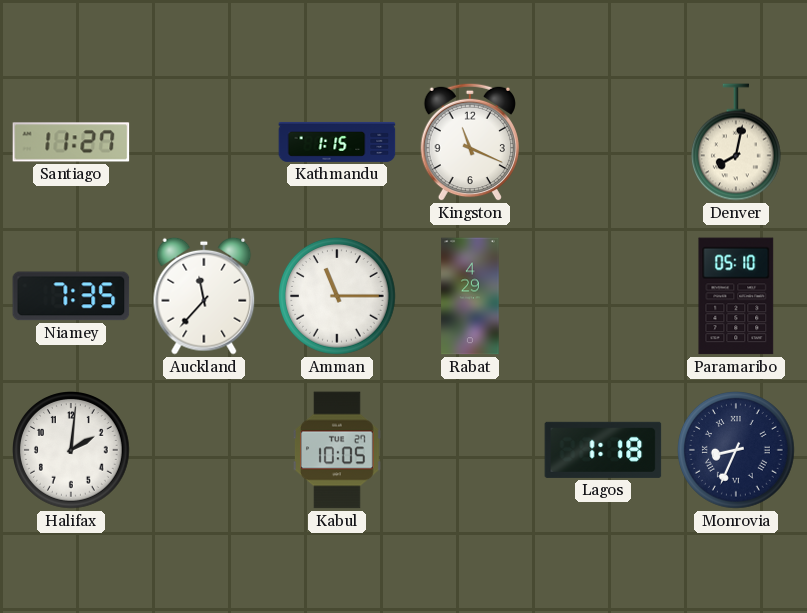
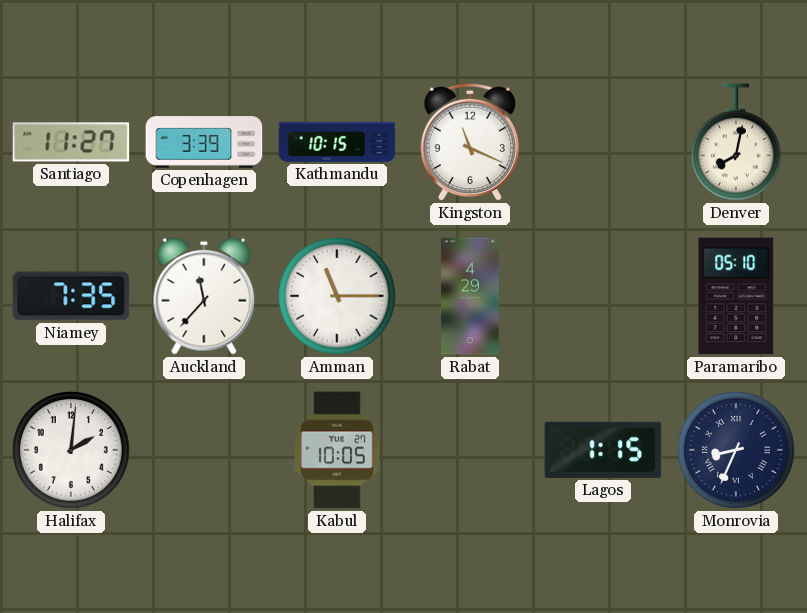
Copenhagen: none -> 3:39
Kathmandu: 1:15 -> 10:15
Lagos: 1:18 -> 1:15
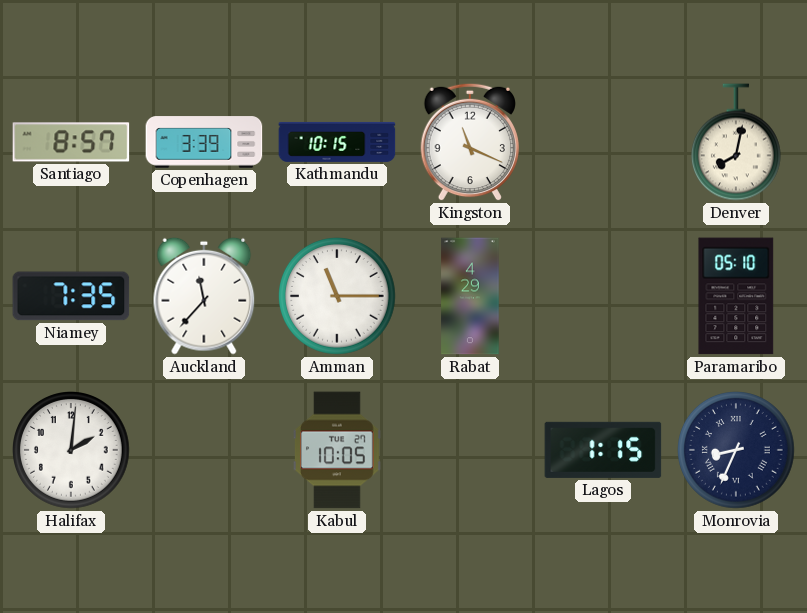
Santiago: 11:27 -> 8:57
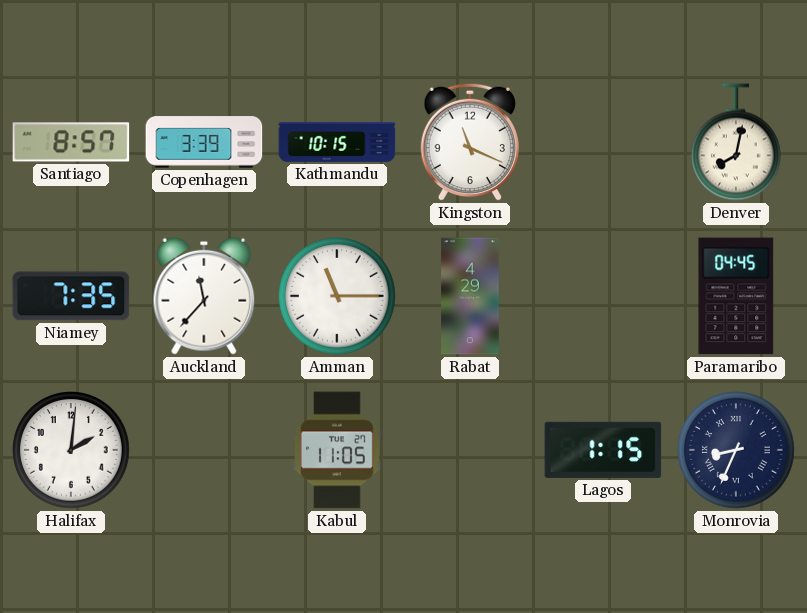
Paramaribo: 05:10 -> 04:45
Kabul: 10:05 -> 11:05
